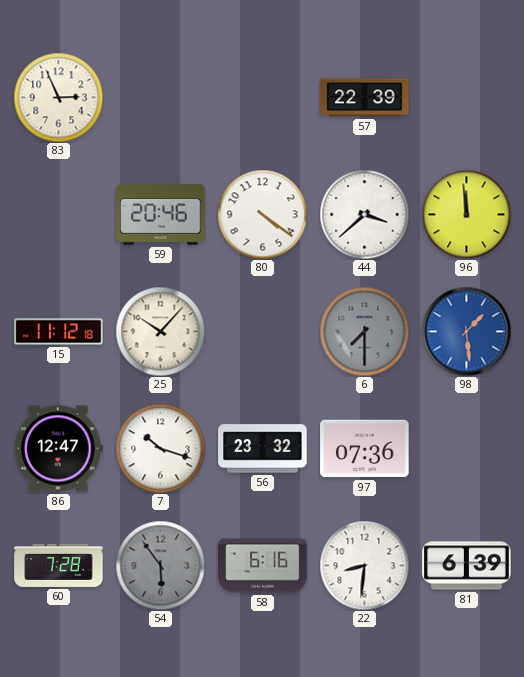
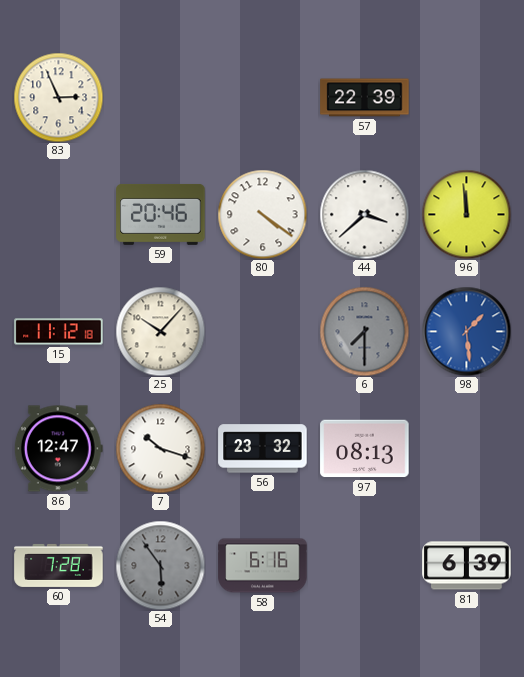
97: 07:36 -> 08:13
22: 8:31 -> none
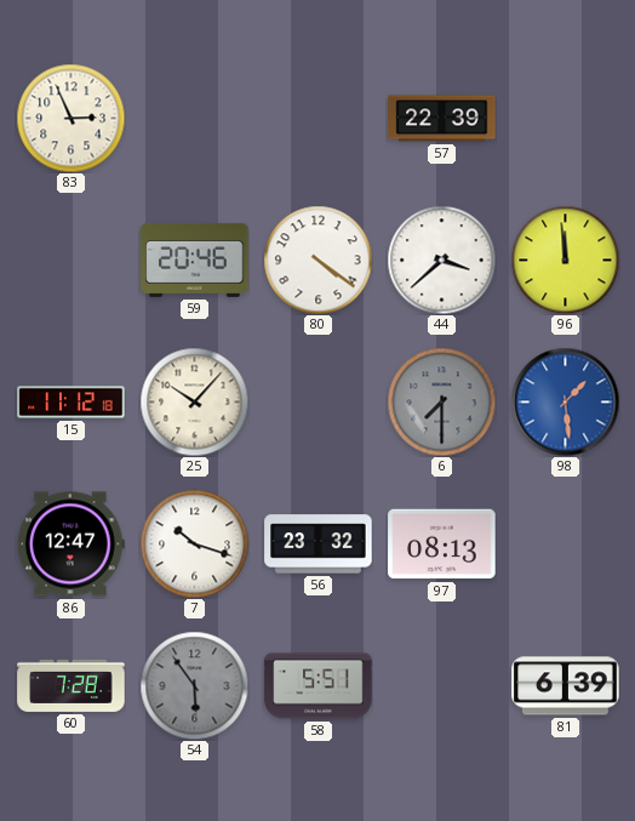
58: 6:16 -> 5:51
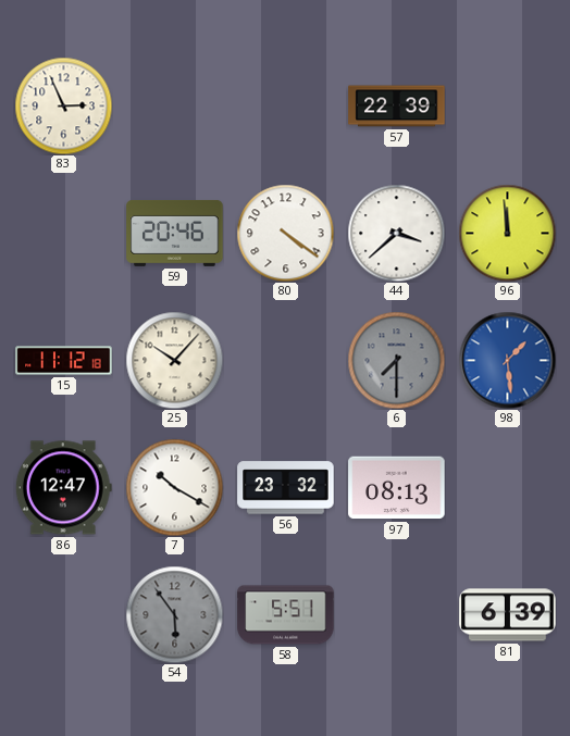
7: 10:18 -> 10:20
60: 7:28 -> none
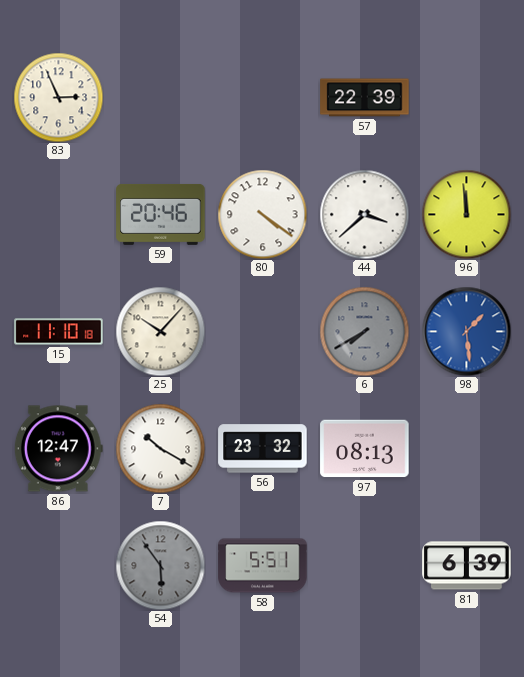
15: 11:12 -> 11:10
6: 7:30 -> 7:40
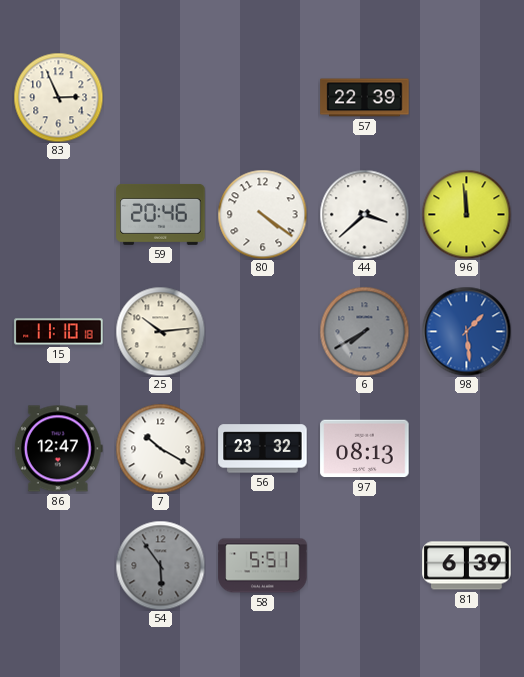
25: 10:07 -> 10:14
